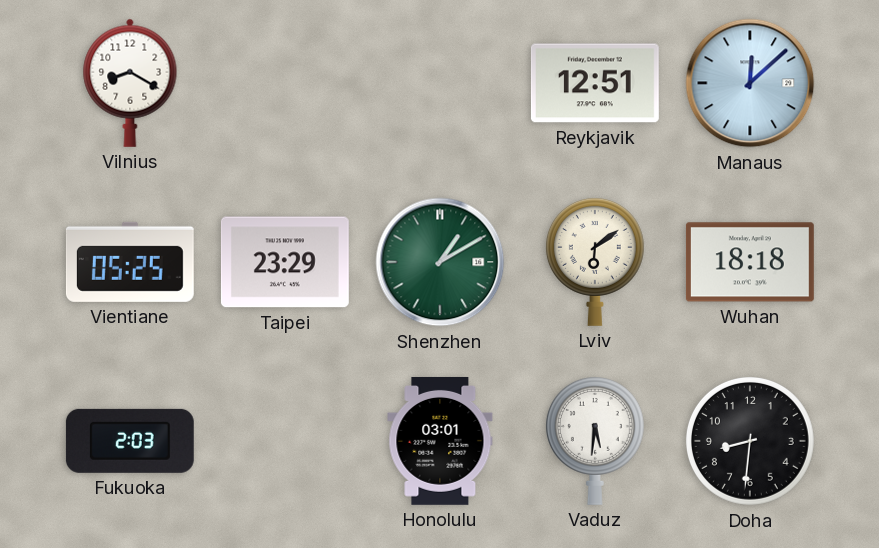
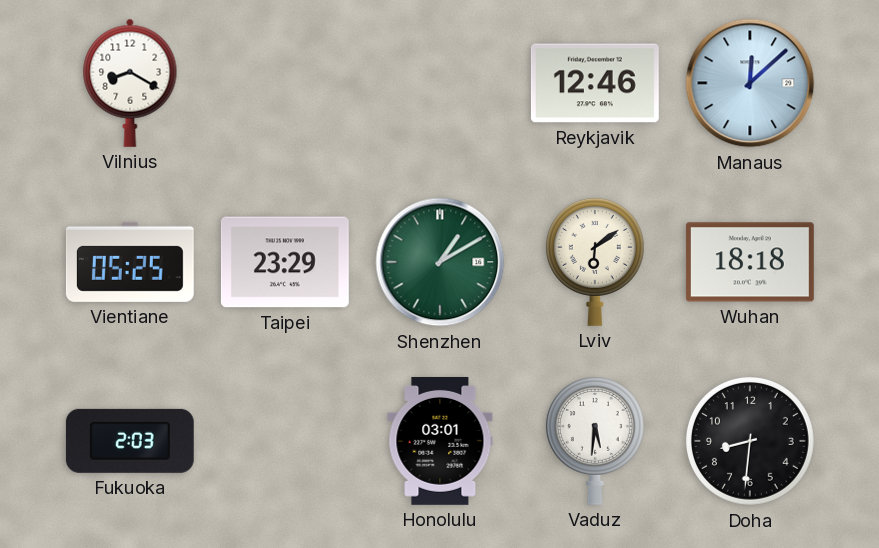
Reykjavik: 12:51 -> 12:46
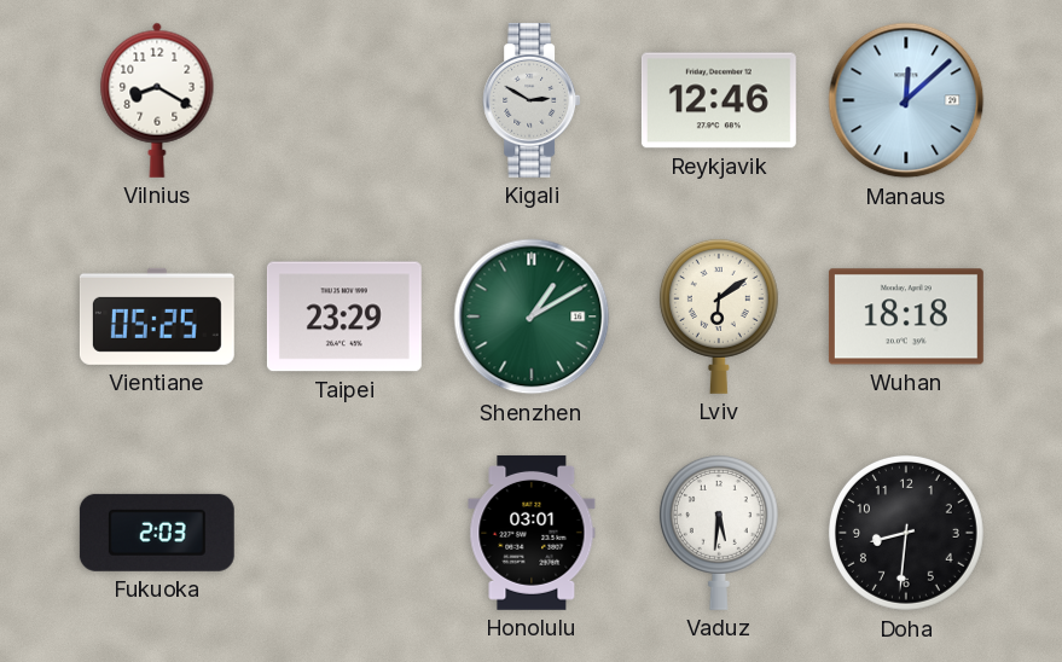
Kigali: none -> 2:50
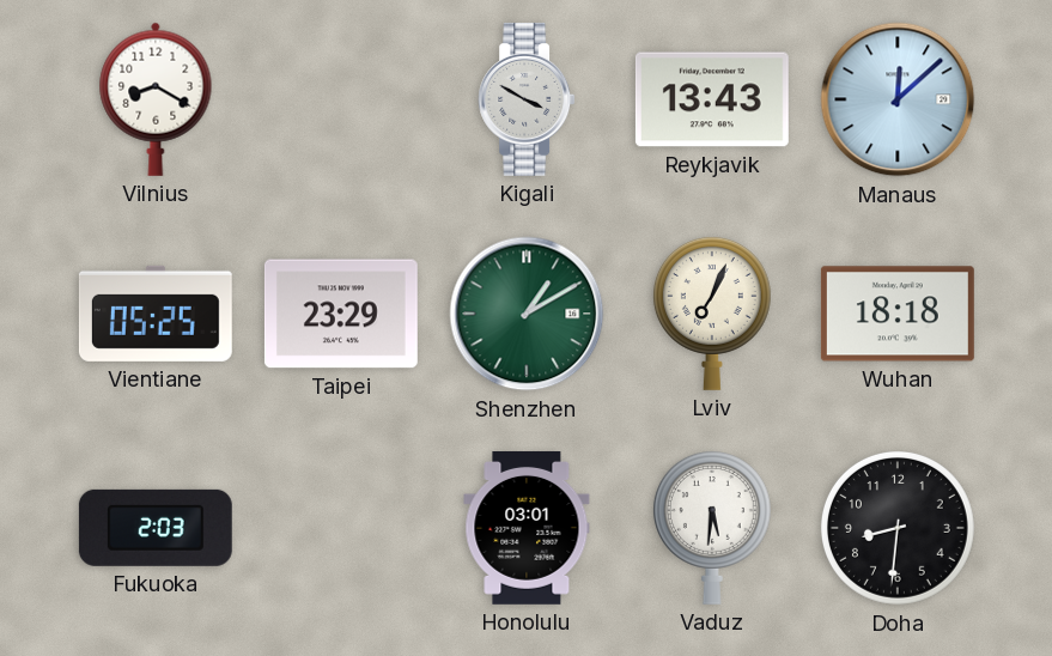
Kigali: 2:50 -> 3:50
Reykjavik: 12:46 -> 13:43
Lviv: 6:09 -> 7:04
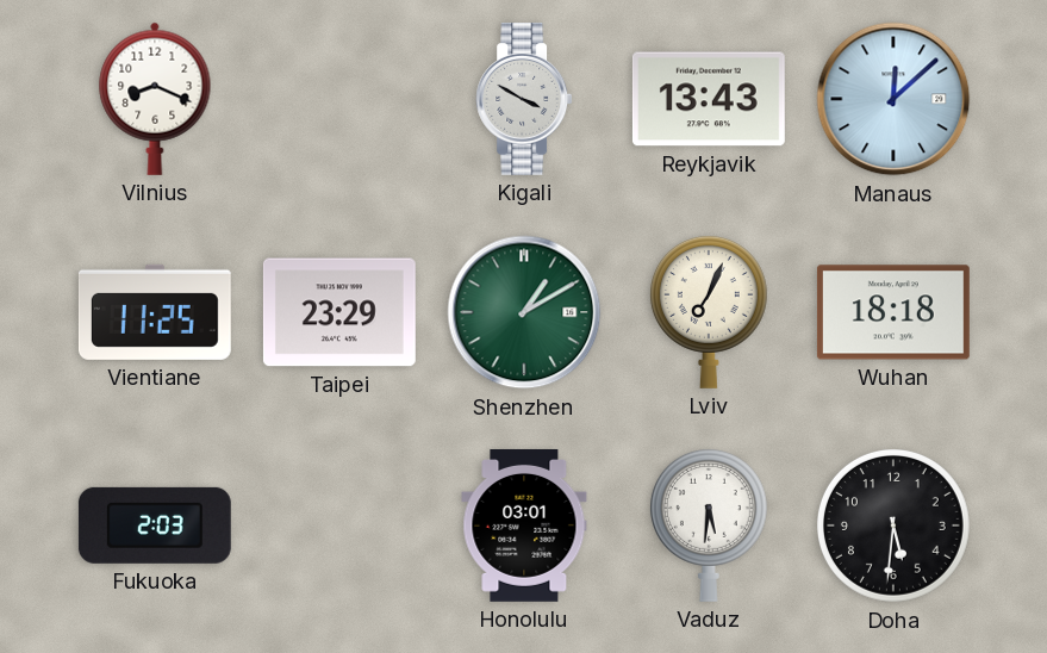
Vilnius: 8:20 -> 8:19
Vientiane: 05:25 -> 11:25
Doha: 8:31 -> 5:31
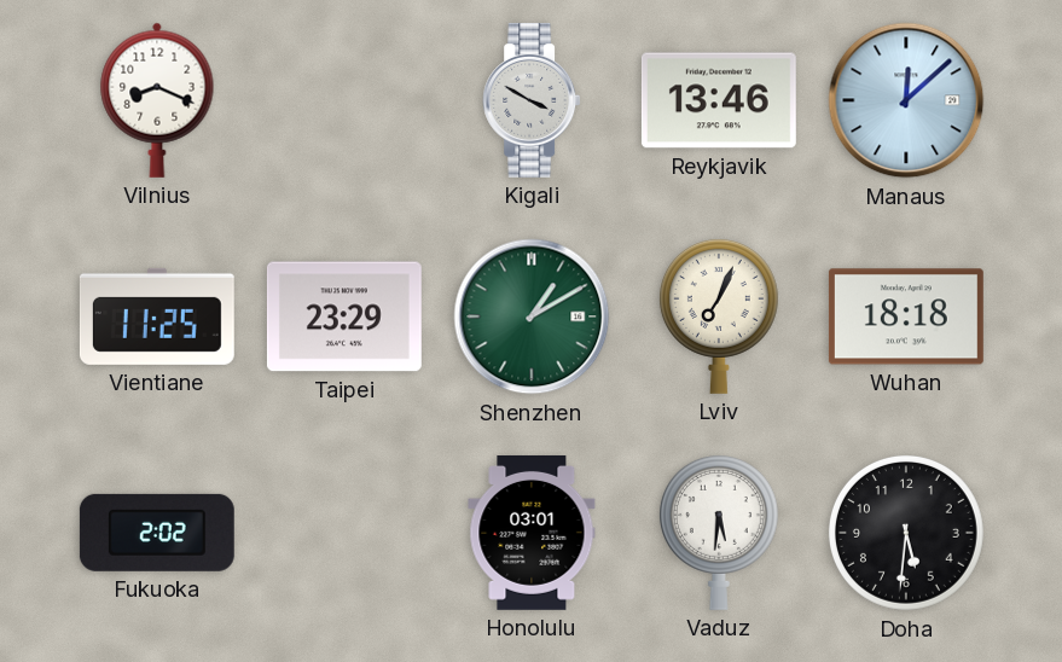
Reykjavik: 13:43 -> 13:46
Fukuoka: 2:03 -> 2:02
